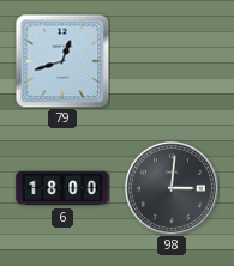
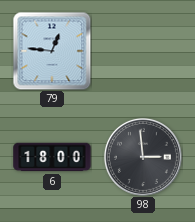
79: 12:42 -> 12:46
98: 3:01 -> 2:59
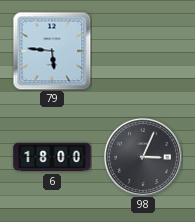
79: 12:46 -> 5:46
98: 2:59 -> 3:04
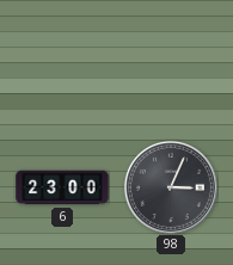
79: 5:46 -> none
6: 18:00 -> 23:00
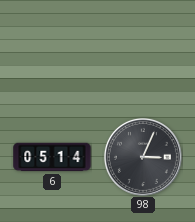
6: 23:00 -> 05:14
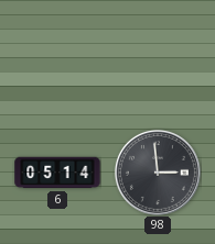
98: 3:04 -> 2:59
